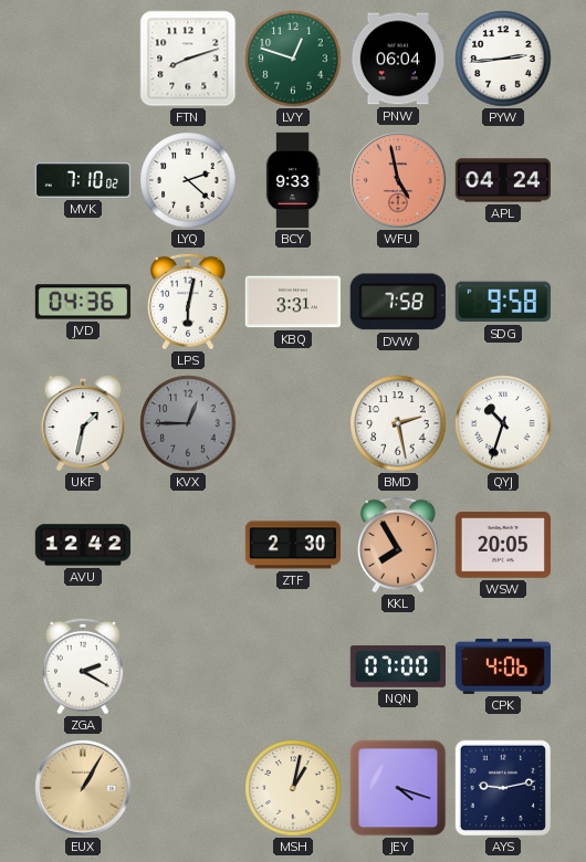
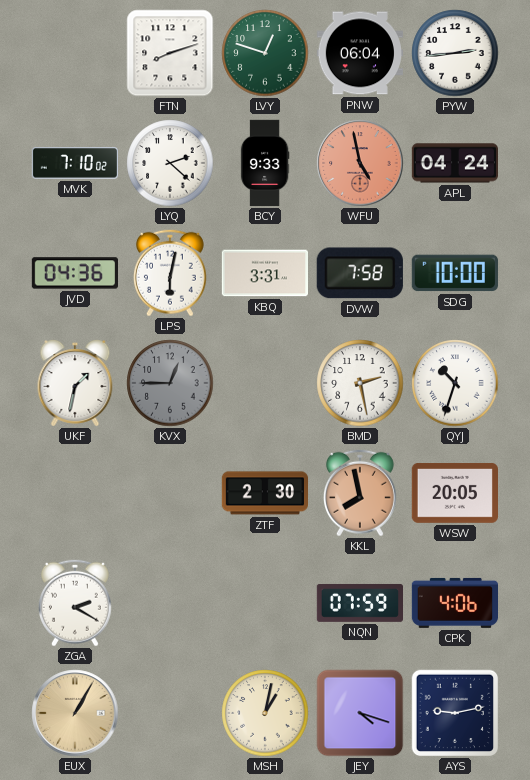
SDG: 9:58 -> 10:00
AVU: 12:42 -> none
KKL: 7:55 -> 7:58
NQN: 07:00 -> 07:59
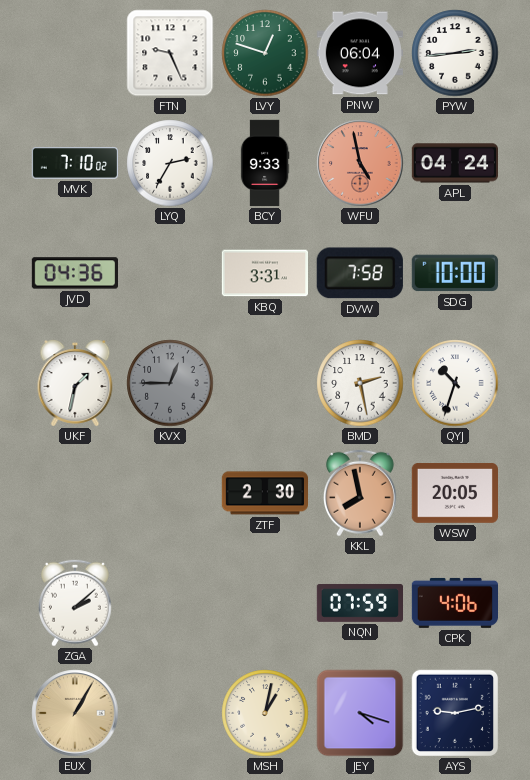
FTN: 8:12 -> 9:26
LYQ: 2:22 -> 2:35
LPS: 6:02 -> none
ZGA: 2:20 -> 2:08
